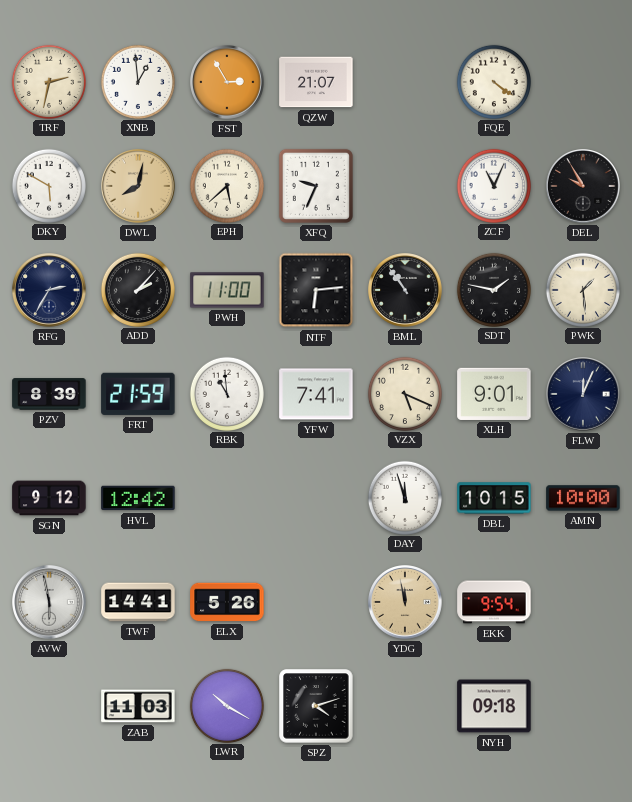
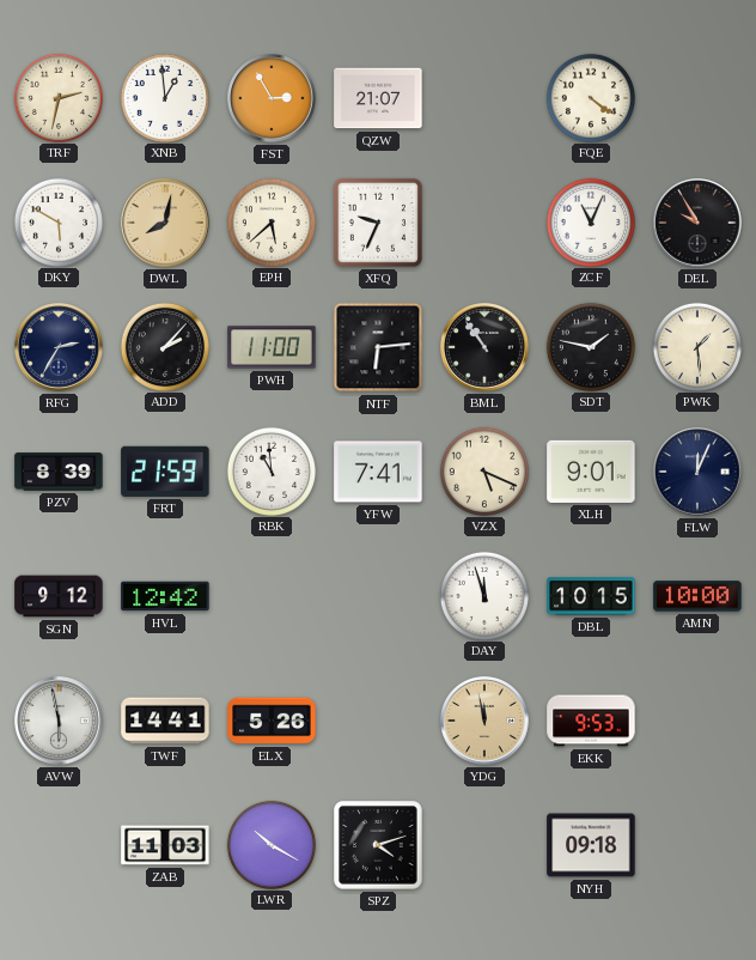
EKK: 9:54 -> 9:53
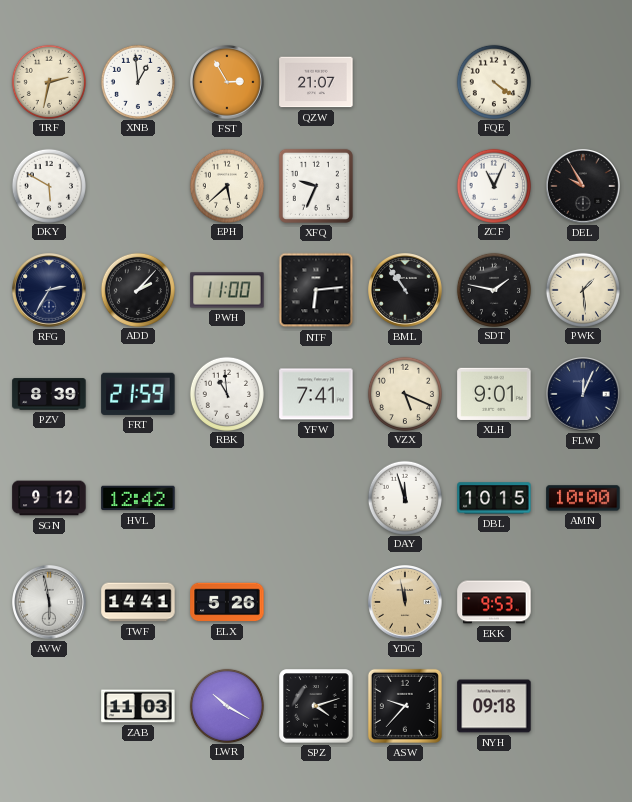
DWL: 8:02 -> none
ASW: none -> 9:37
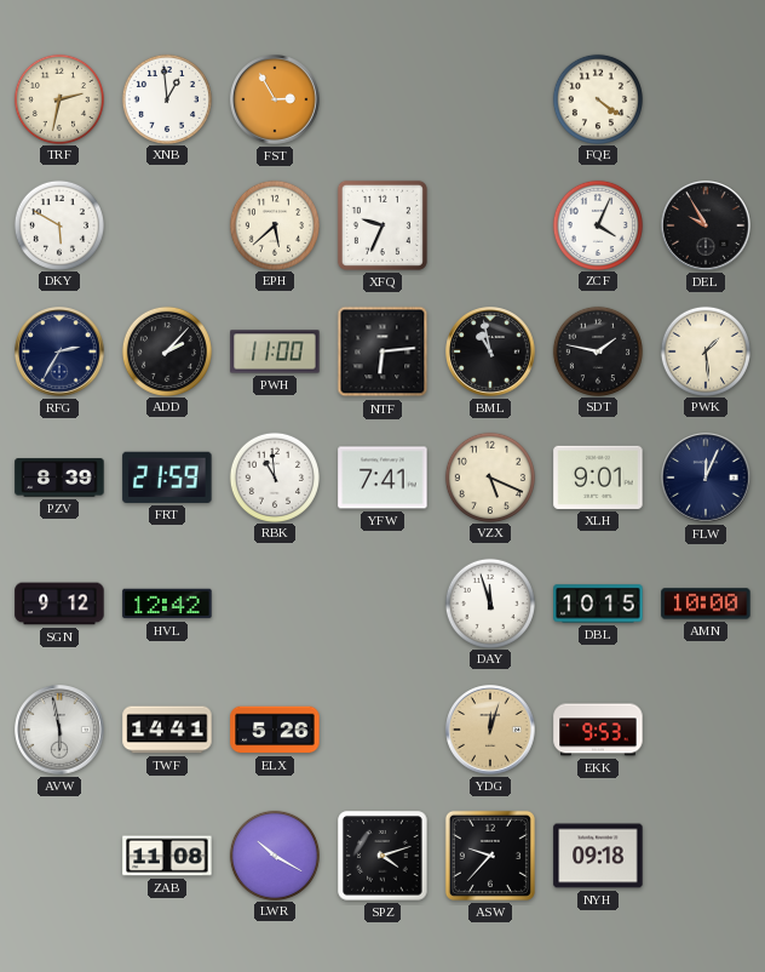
QZW: 21:07 -> none
ZCF: 11:04 -> 4:04
BML: 10:54 -> 10:58
YDG: 11:58 -> 12:03
ZAB: 11:03 -> 11:08
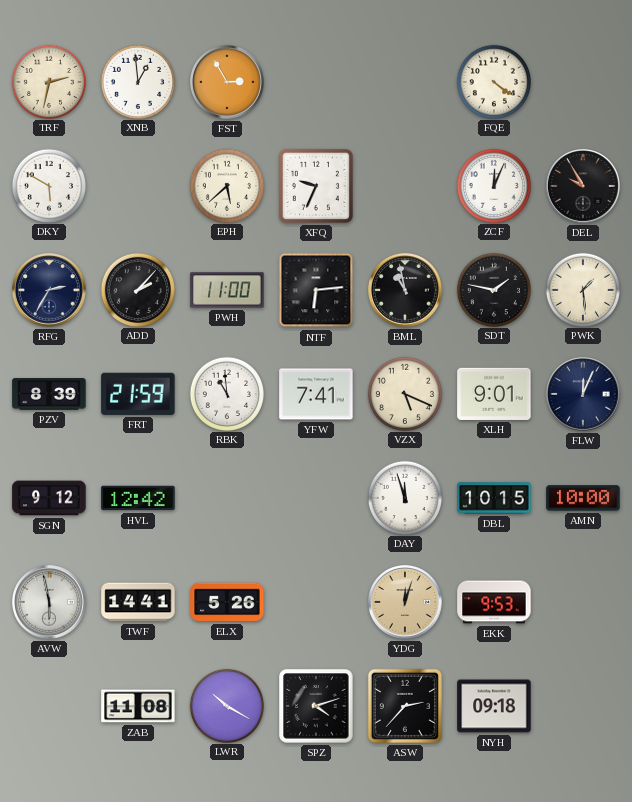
ZCF: 4:04 -> 12:04
ASW: 9:37 -> 2:37
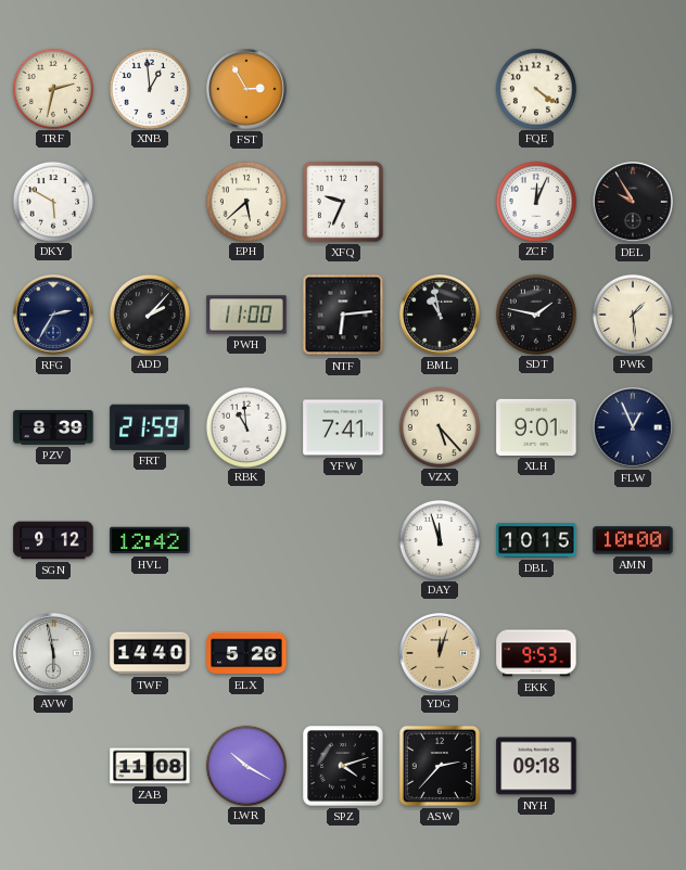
VZX: 5:19 -> 5:23
FLW: 12:04 -> 12:56
TWF: 14:41 -> 14:40
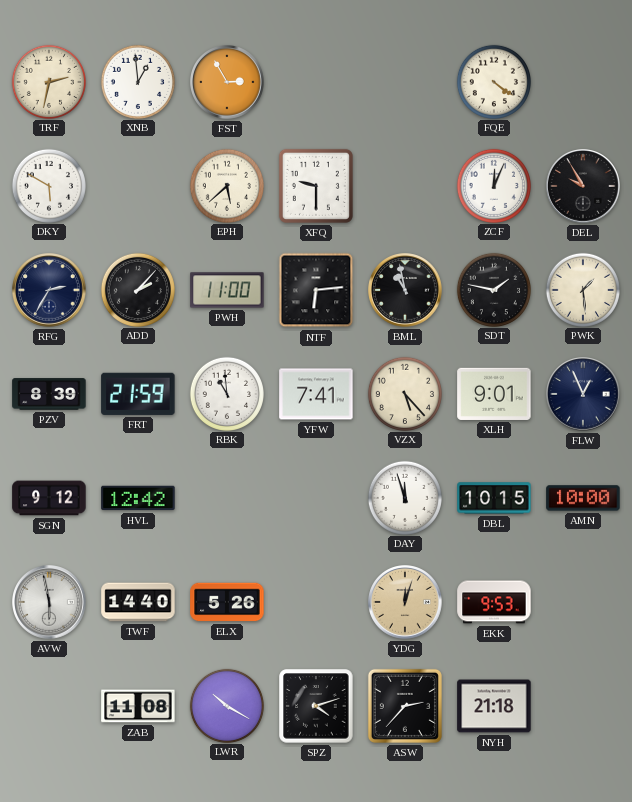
XFQ: 9:34 -> 9:30
NYH: 09:18 -> 21:18
